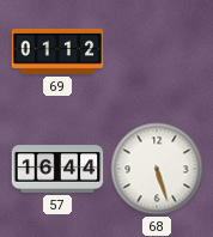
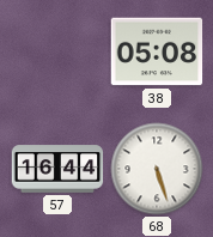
69: 01:12 -> none
38: none -> 05:08
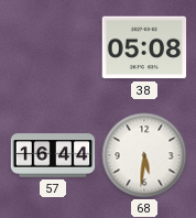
68: 5:27 -> 5:31
